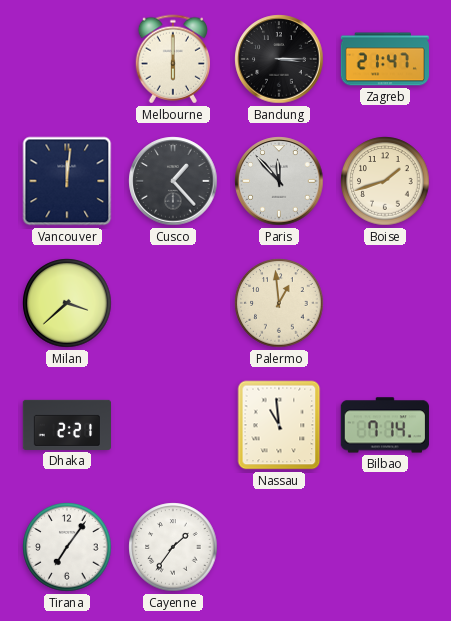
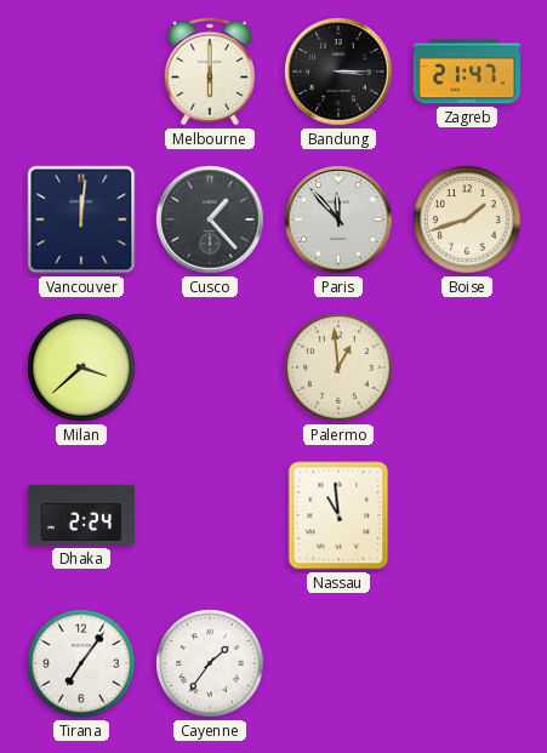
Dhaka: 2:21 -> 2:24
Bilbao: 7:14 -> none
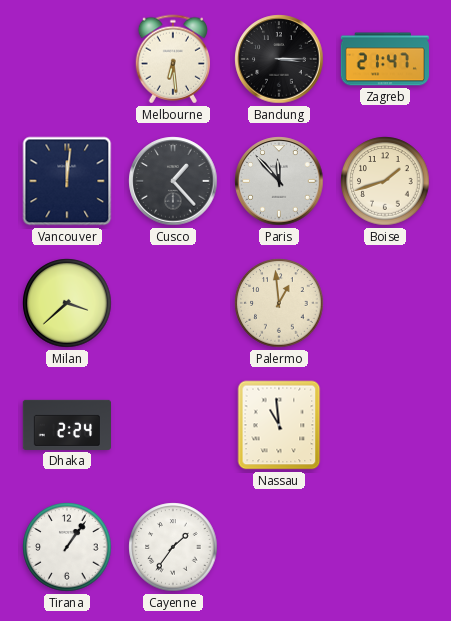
Melbourne: 6:00 -> 6:29
Tirana: 7:06 -> 1:06
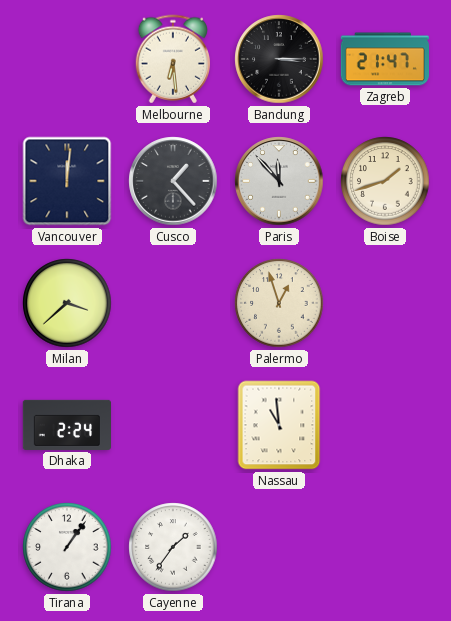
Palermo: 12:59 -> 12:57
